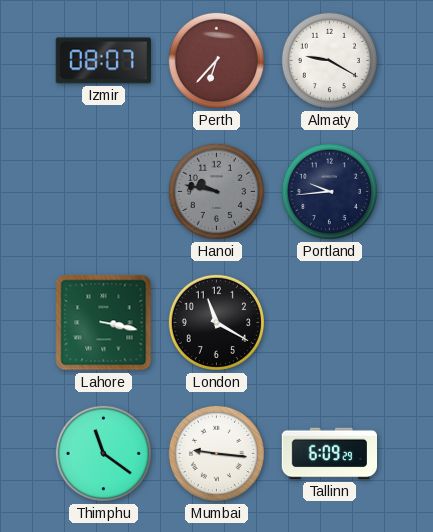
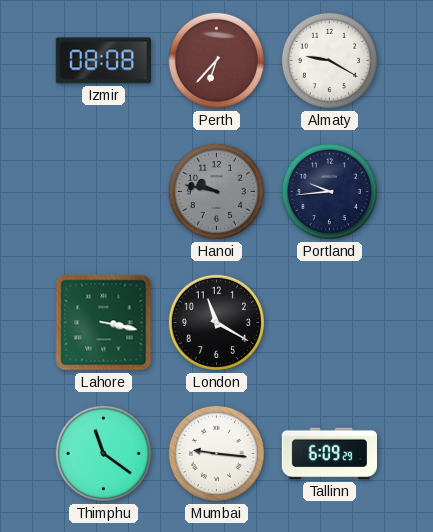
Izmir: 08:07 -> 08:08
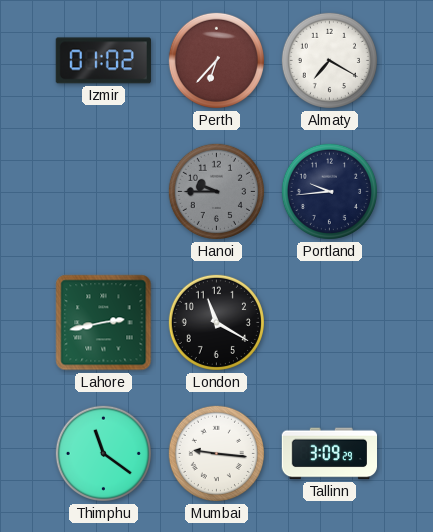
Izmir: 08:08 -> 01:02
Almaty: 9:20 -> 7:20
Hanoi: 9:47 -> 9:45
Lahore: 3:17 -> 2:43
Tallinn: 6:09 -> 3:09
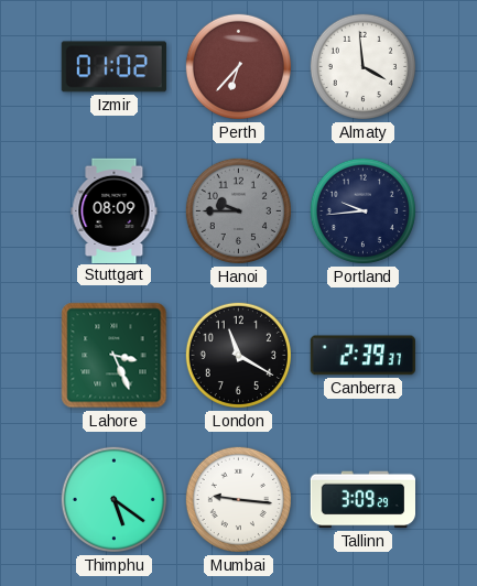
Almaty: 7:20 -> 3:59
Stuttgart: none -> 08:09
Lahore: 2:43 -> 3:26
Canberra: none -> 2:39
Thimphu: 11:21 -> 5:21
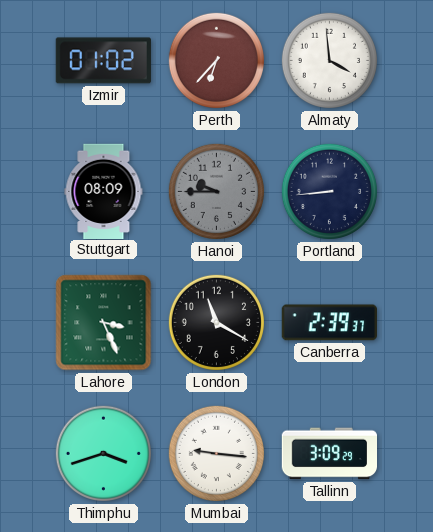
Portland: 9:44 -> 8:44
Thimphu: 5:21 -> 3:42
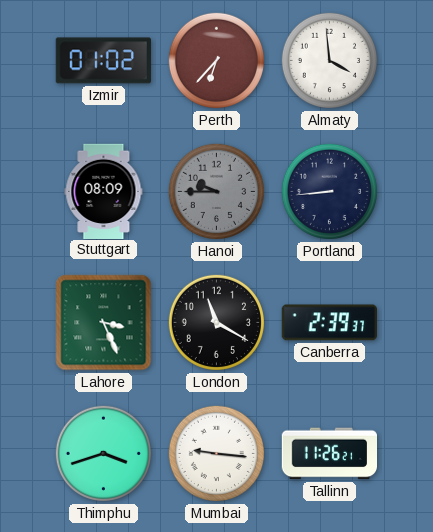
Tallinn: 3:09 -> 11:26
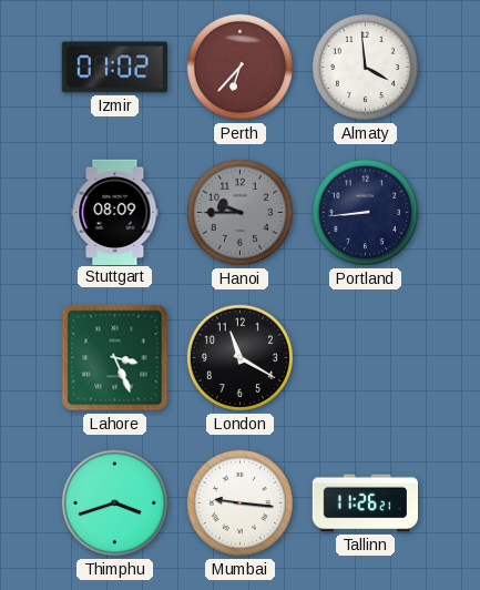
Canberra: 2:39 -> none
